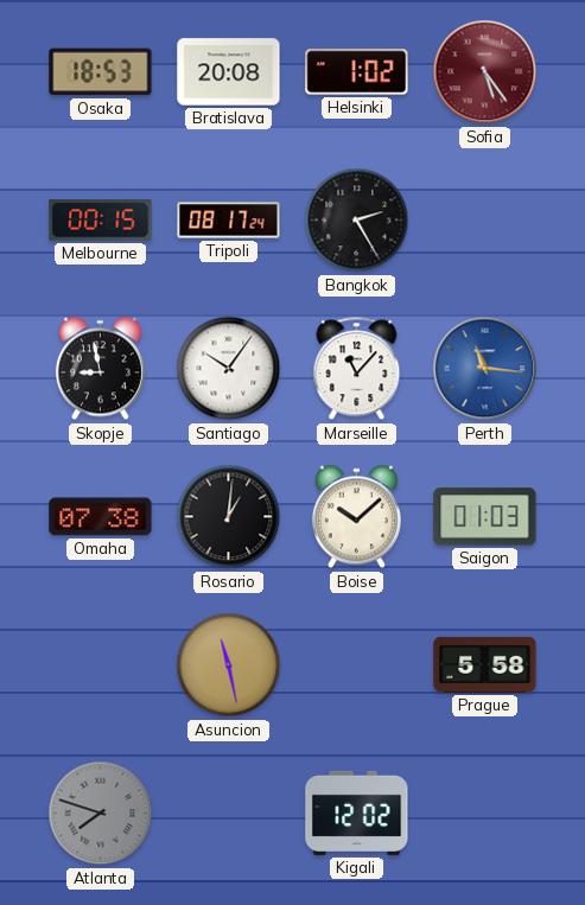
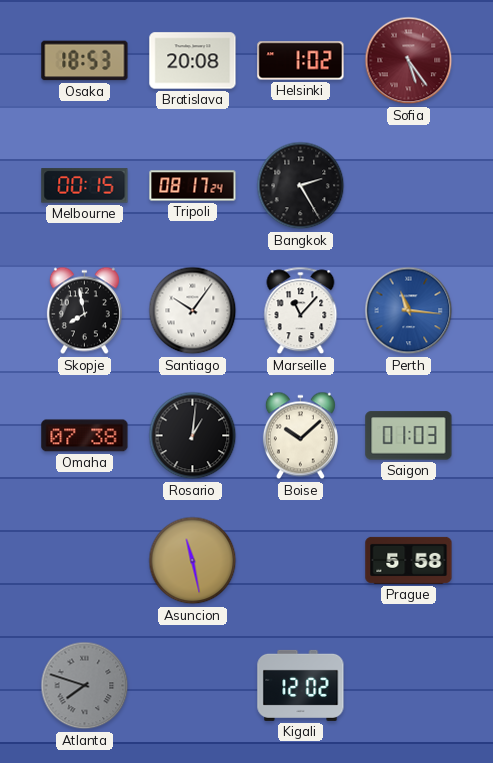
Skopje: 8:58 -> 7:58
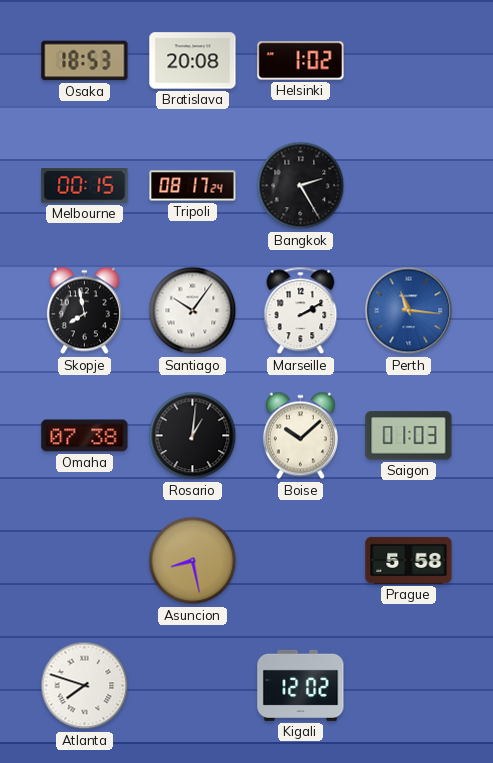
Sofia: 5:24 -> none
Marseille: 11:07 -> 2:10
Asuncion: 11:28 -> 8:28
Atlanta dial: grey -> white
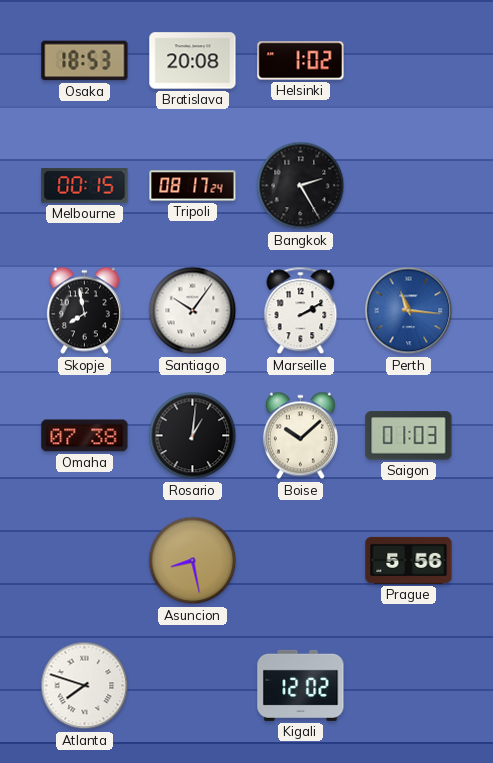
Prague: 5:58 -> 5:56
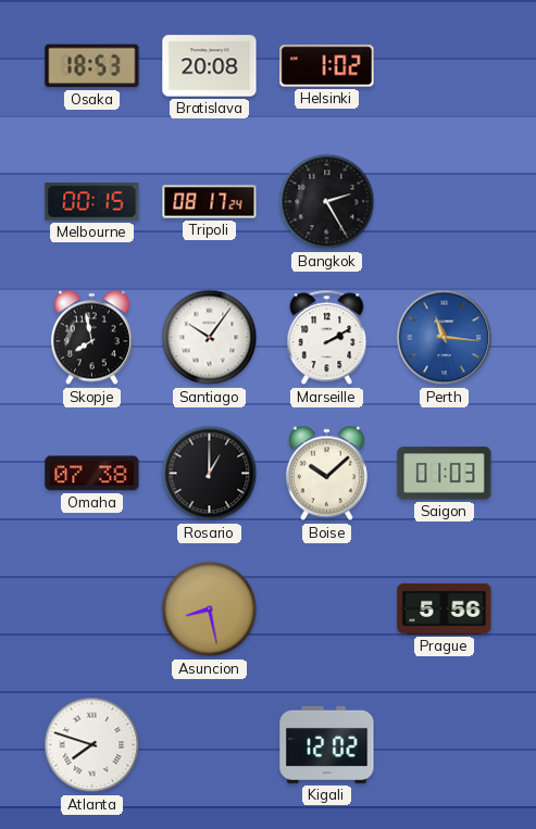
Rosario: 1:01 -> 1:00
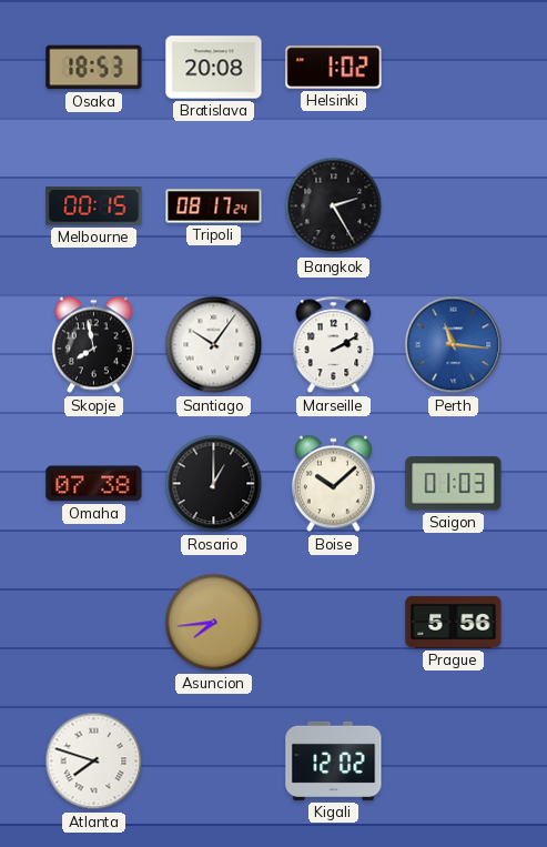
Asuncion: 8:28 -> 7:44
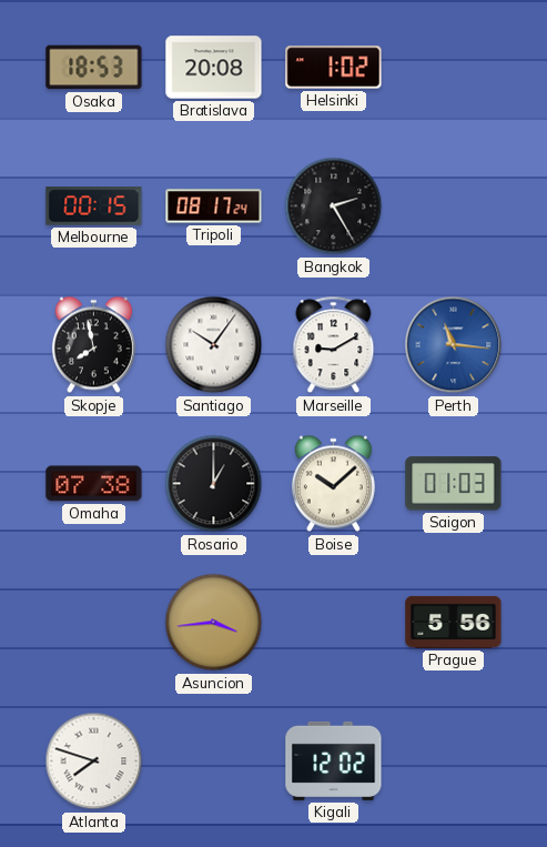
Marseille: 2:10 -> 9:10
Asuncion: 7:44 -> 3:44
